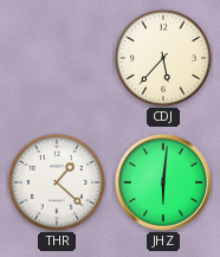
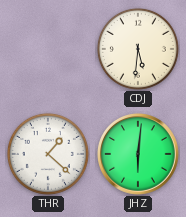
CDJ: 5:37 -> 5:31
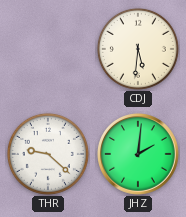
THR: 1:22 -> 9:22
JHZ: 6:01 -> 2:01
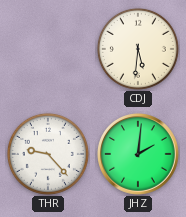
THR: 9:22 -> 9:23
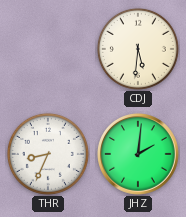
THR: 9:23 -> 8:34
